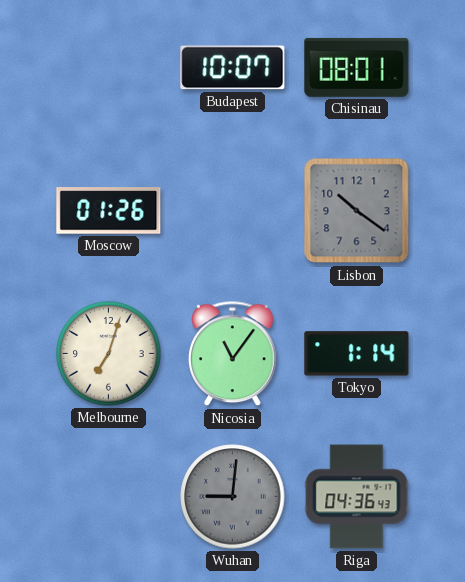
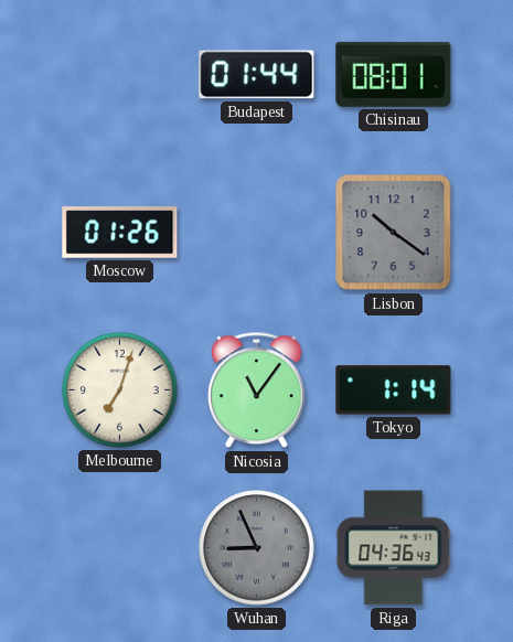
Budapest: 10:07 -> 01:44
Wuhan: 9:01 -> 8:56
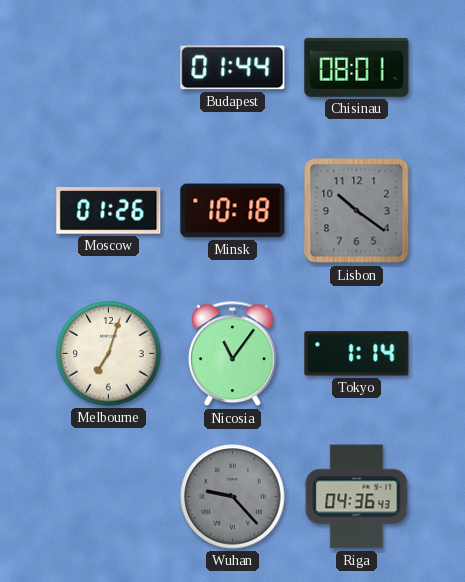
Minsk: none -> 10:18
Wuhan: 8:56 -> 9:23
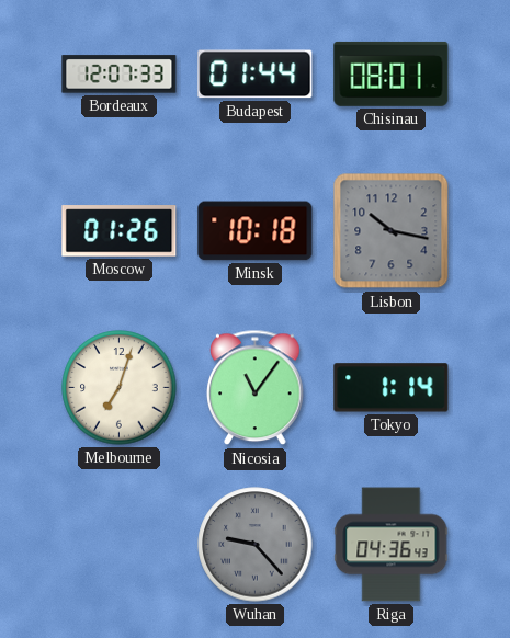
Bordeaux: none -> 12:07
Lisbon: 10:21 -> 10:17
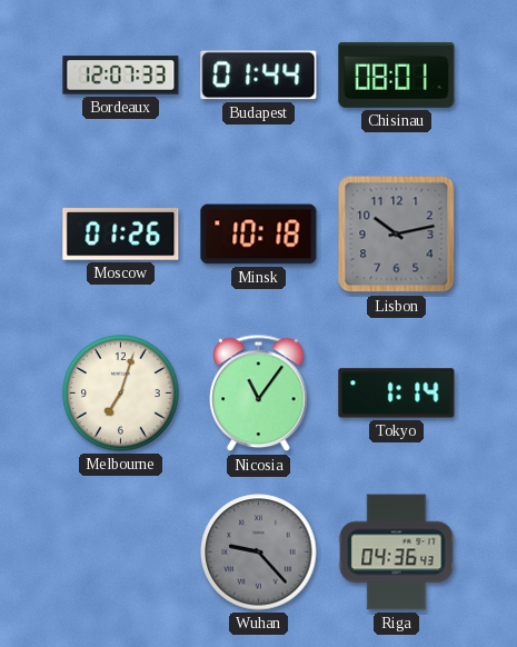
Lisbon: 10:17 -> 10:13
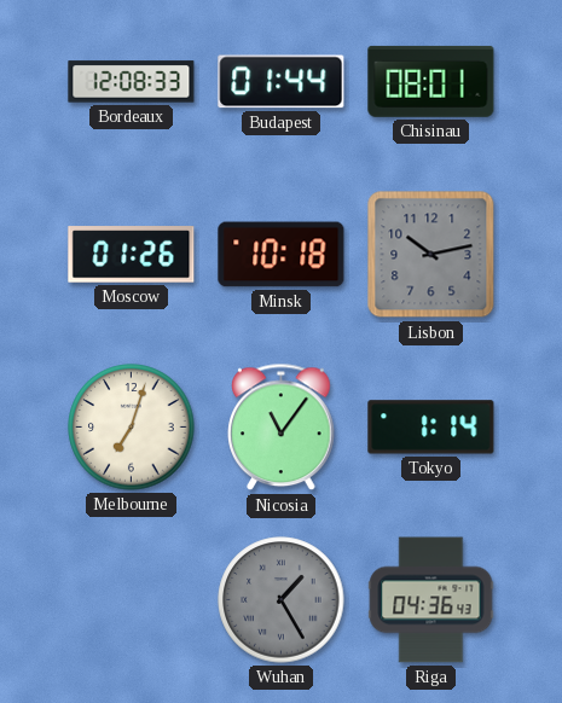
Bordeaux: 12:07 -> 12:08
Wuhan: 9:23 -> 1:25
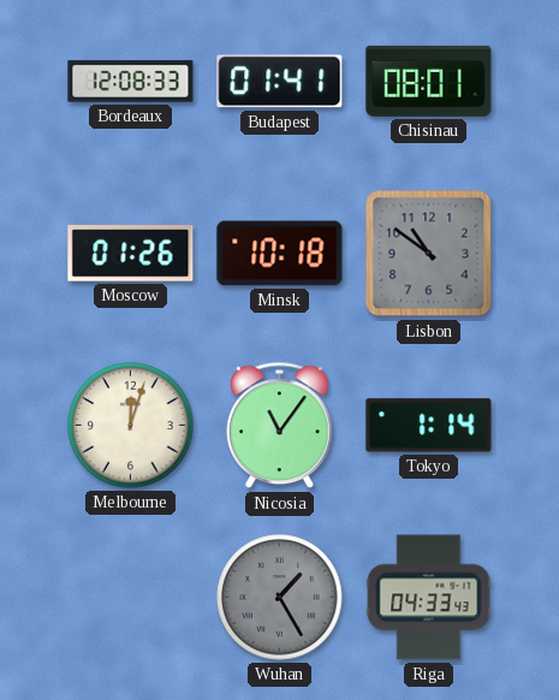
Budapest: 01:44 -> 01:41
Lisbon: 10:13 -> 10:51
Melbourne: 7:03 -> 12:03
Riga: 04:36 -> 04:33
